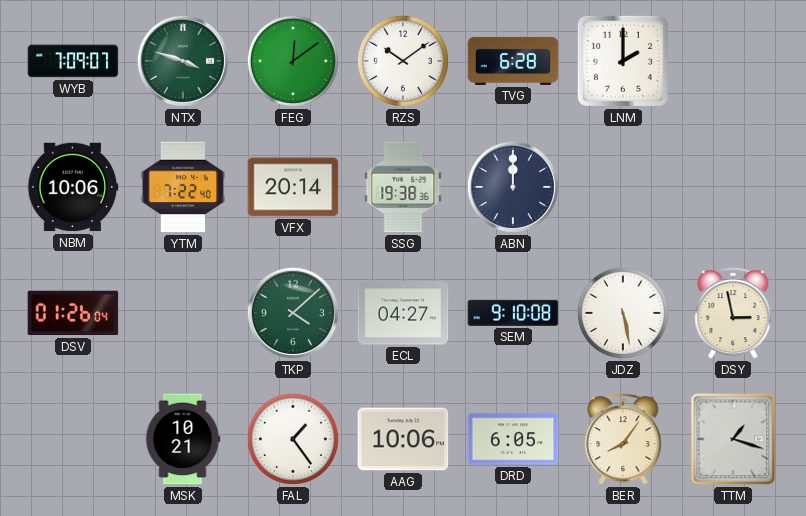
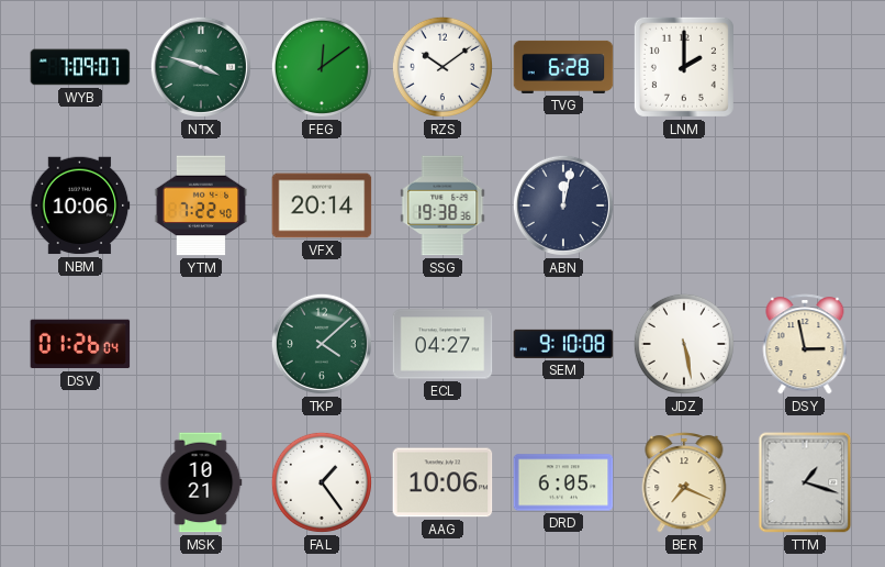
ABN: 12:00 -> 12:02
BER: 8:06 -> 7:19
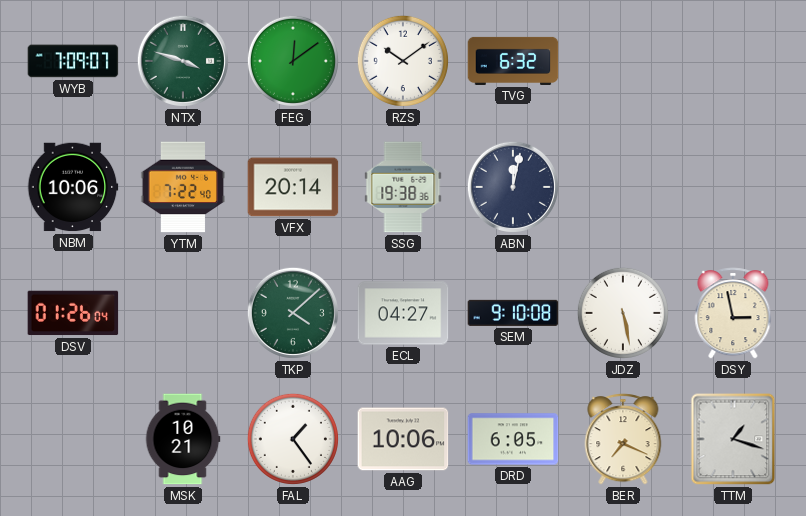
TVG: 6:28 -> 6:32
LNM: 2:00 -> none
